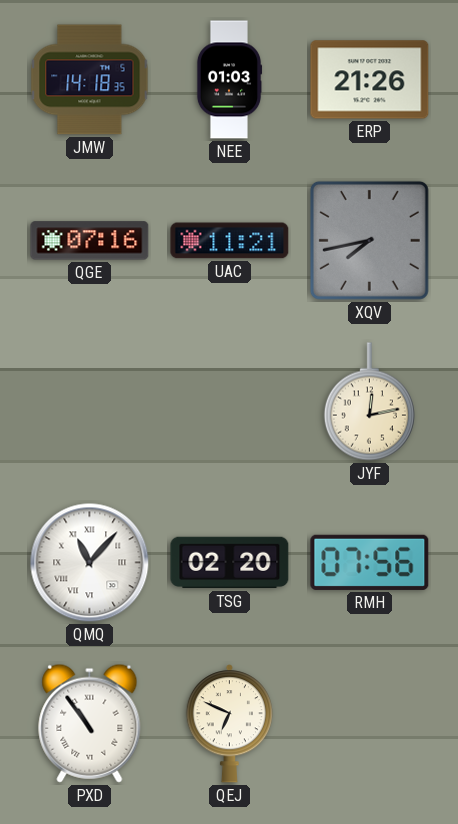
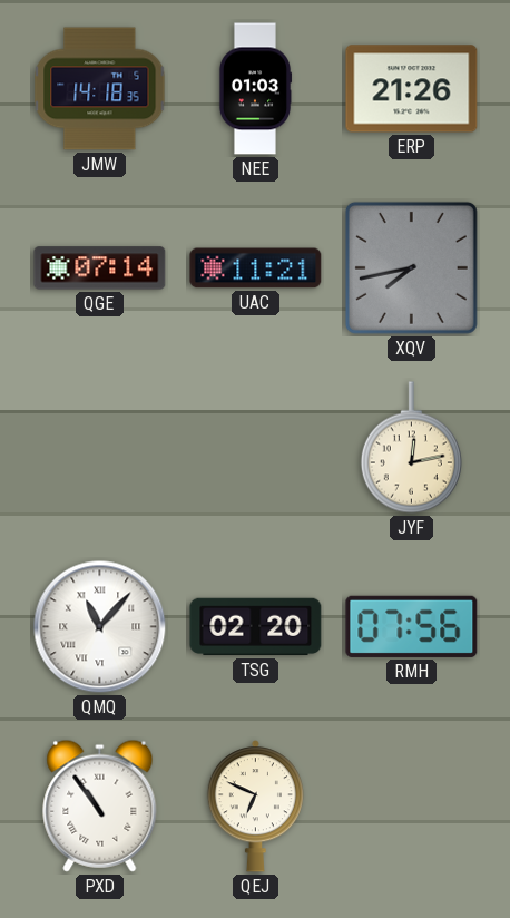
QGE: 07:16 -> 07:14
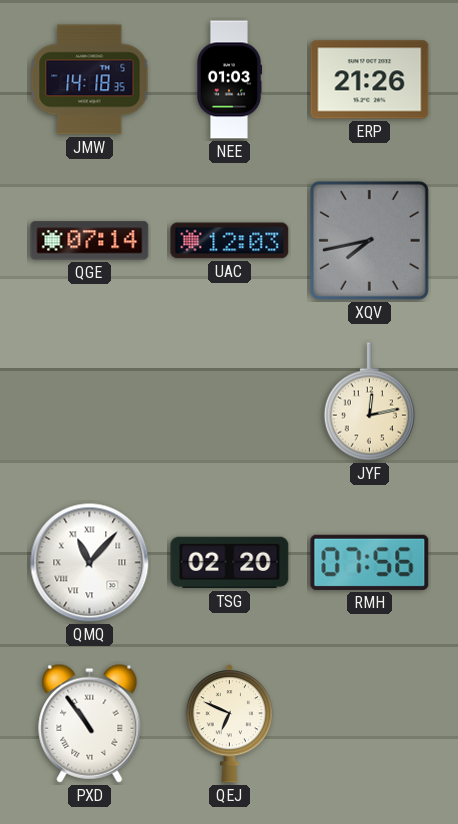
UAC: 11:21 -> 12:03
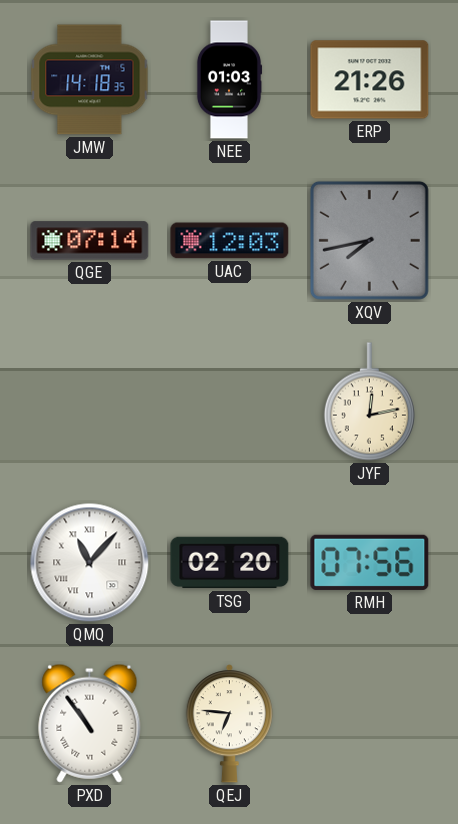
QEJ: 6:49 -> 6:46
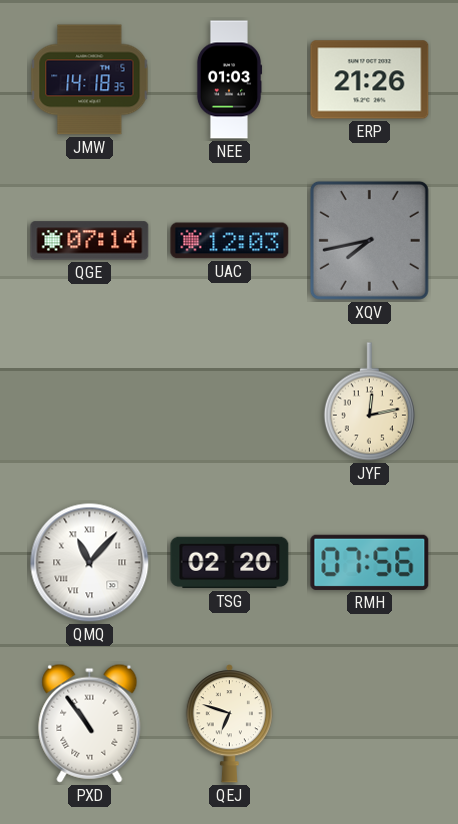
QEJ: 6:46 -> 6:48
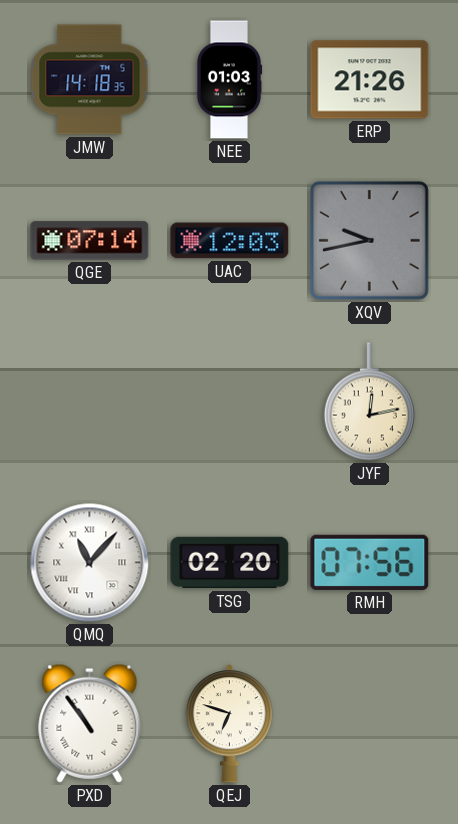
XQV: 7:43 -> 9:43
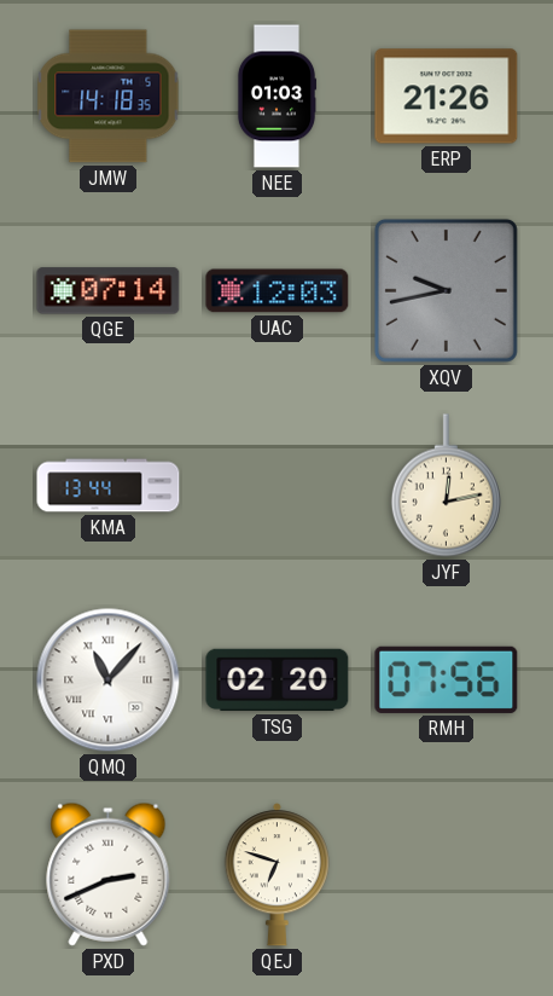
KMA: none -> 13:44
PXD: 10:54 -> 2:41
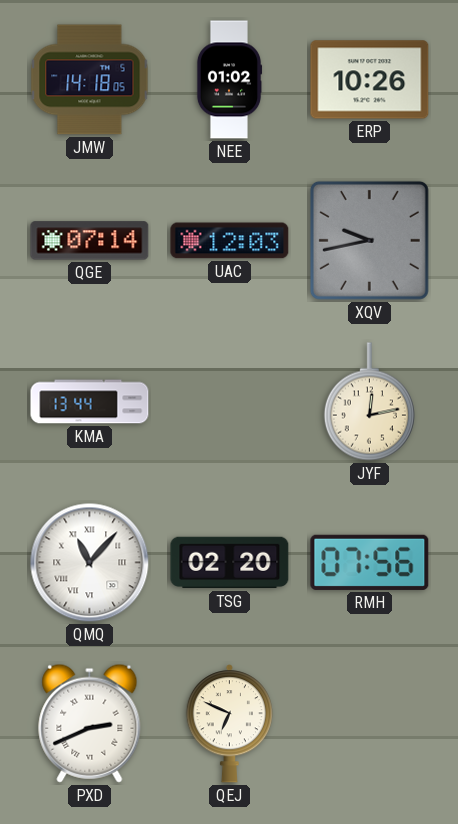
JMW: 14:18:35 -> 14:18:05
NEE: 01:03 -> 01:02
ERP: 21:26 -> 10:26
QEJ: 6:48 -> 6:49
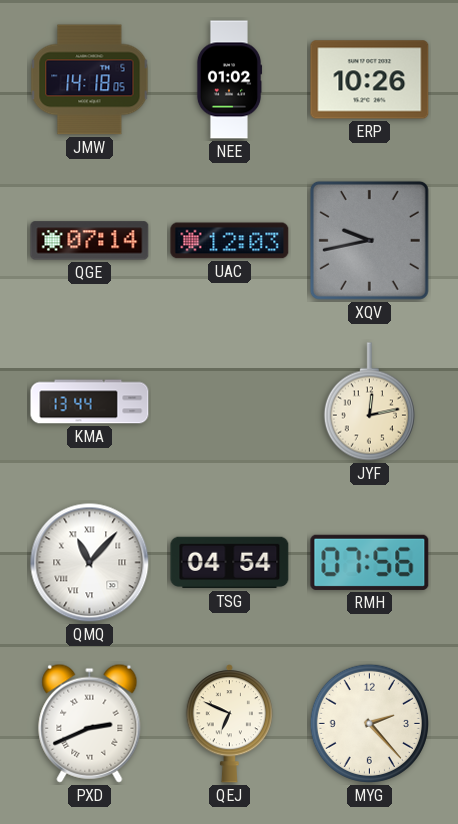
TSG: 02:20 -> 04:54
MYG: none -> 2:23
